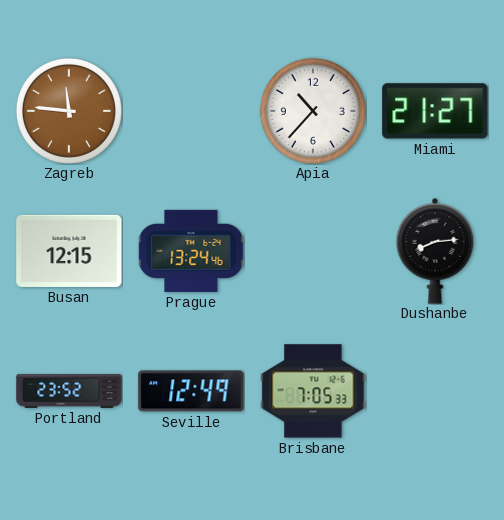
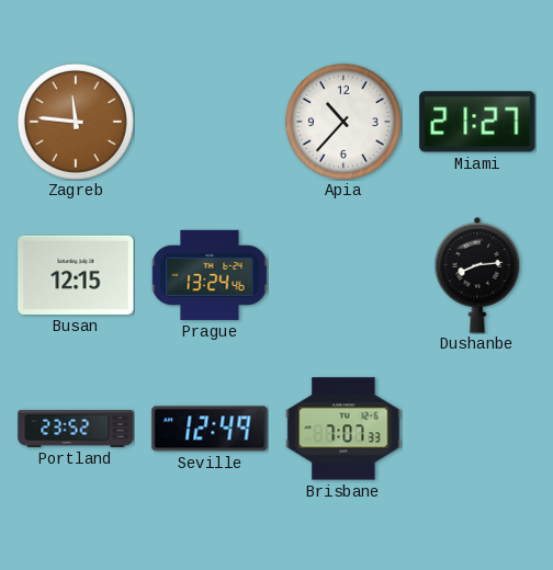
Brisbane: 7:05 -> 7:07
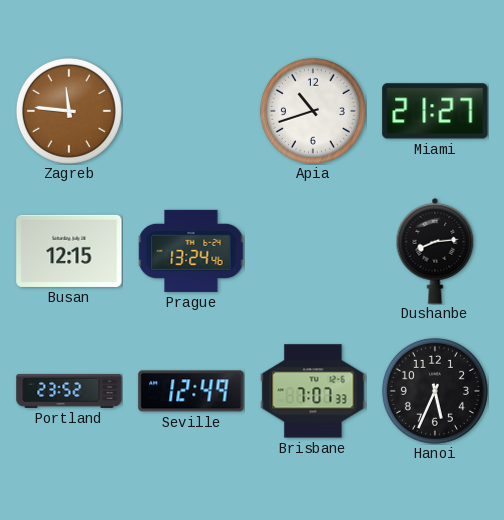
Apia: 10:37 -> 10:42
Hanoi: none -> 5:34
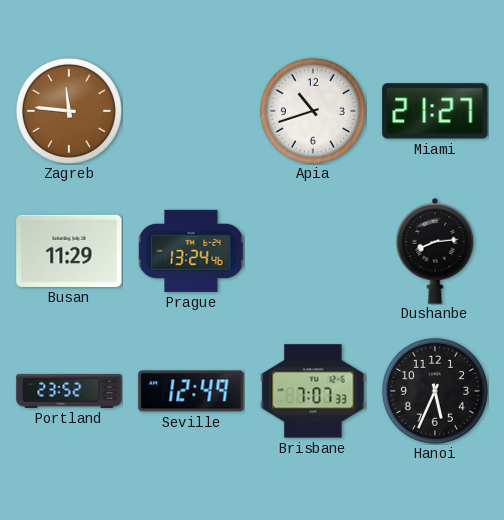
Busan: 12:15 -> 11:29
